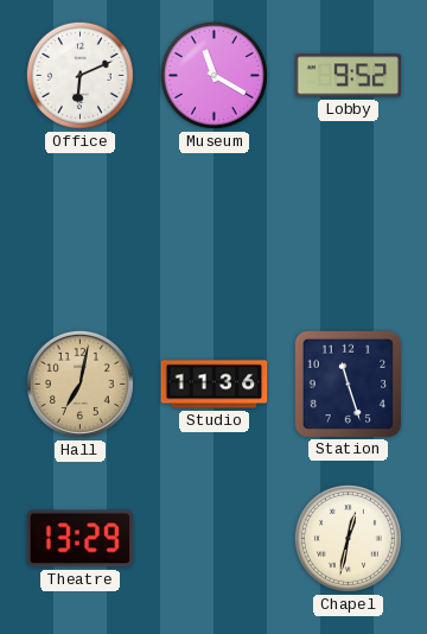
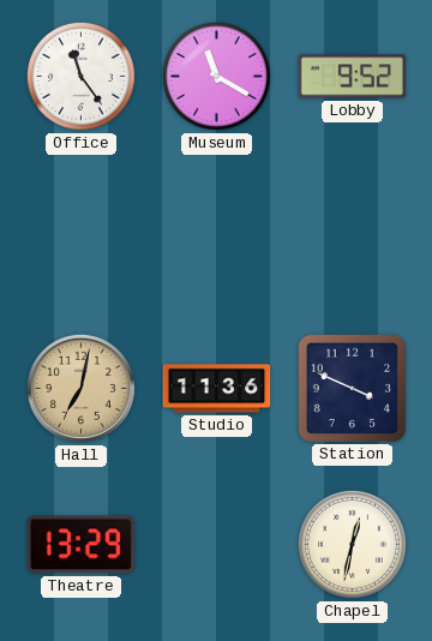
Office: 6:11 -> 11:24
Station: 11:27 -> 3:49
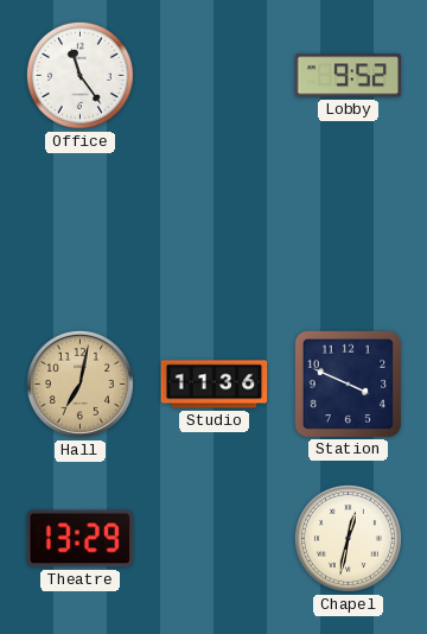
Museum: 11:20 -> none
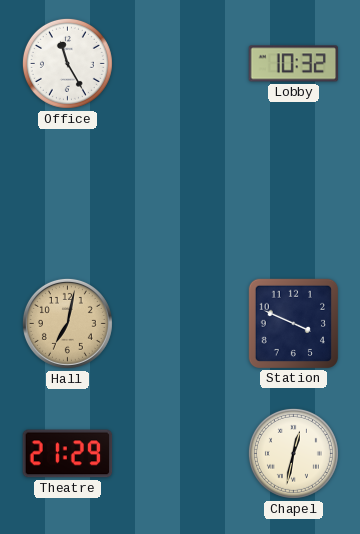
Office: 11:24 -> 11:25
Lobby: 9:52 -> 10:32
Studio: 11:36 -> none
Theatre: 13:29 -> 21:29
